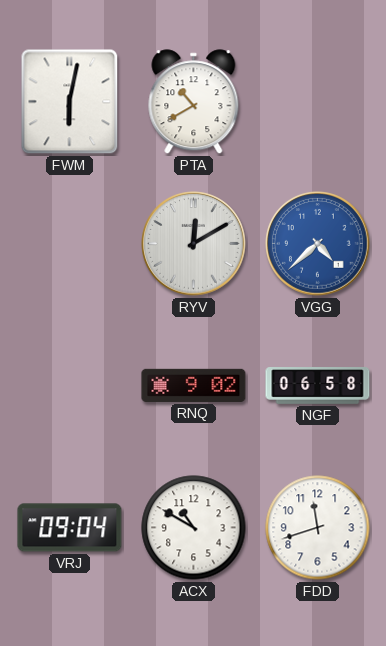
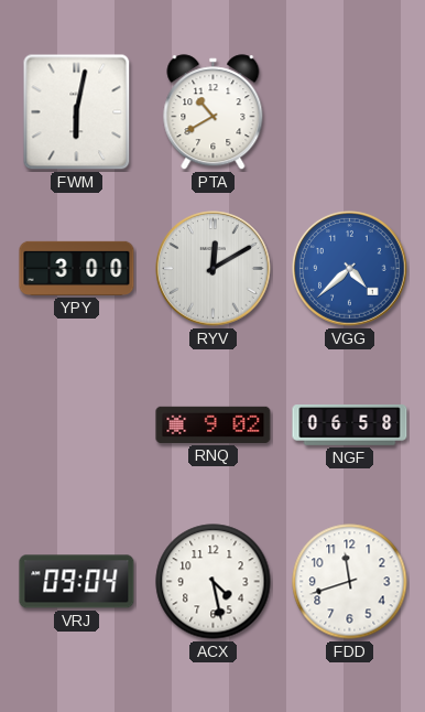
YPY: none -> 3:00
ACX: 10:50 -> 4:28
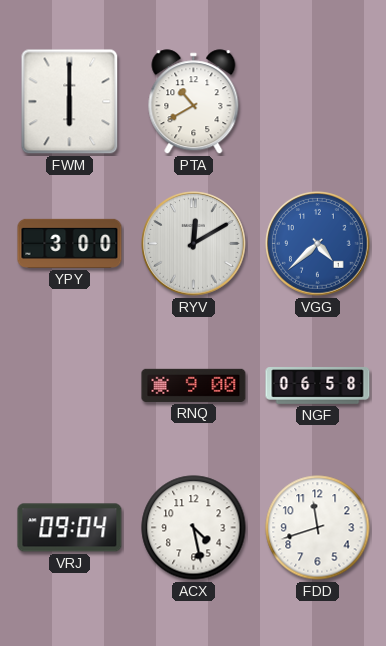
FWM: 6:02 -> 6:00
RNQ: 9:02 -> 9:00
